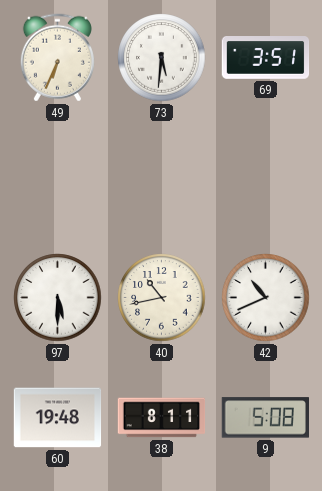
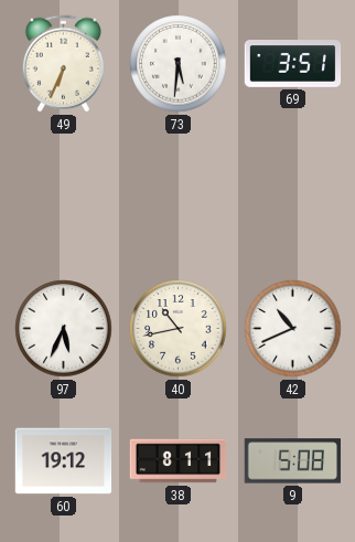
97: 5:30 -> 5:34
60: 19:48 -> 19:12
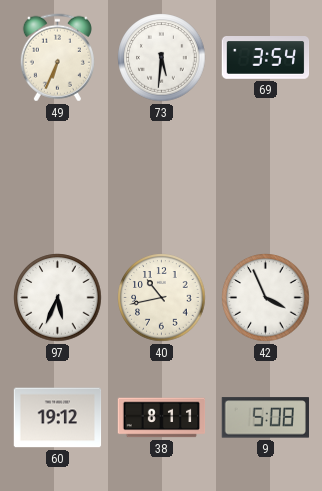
69: 3:51 -> 3:54
42: 10:41 -> 3:56
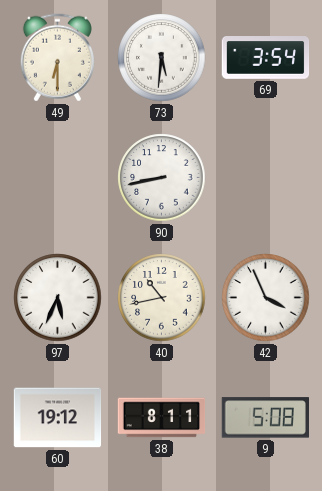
49: 6:34 -> 6:30
90: none -> 8:43
